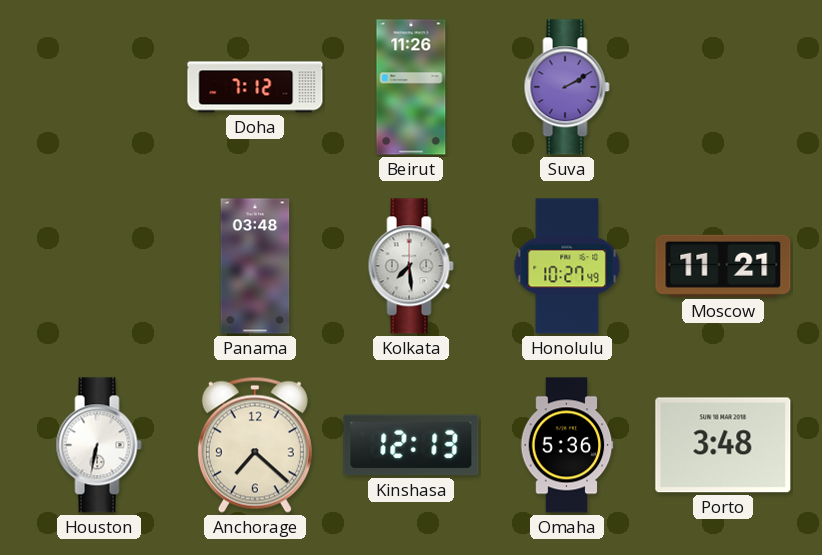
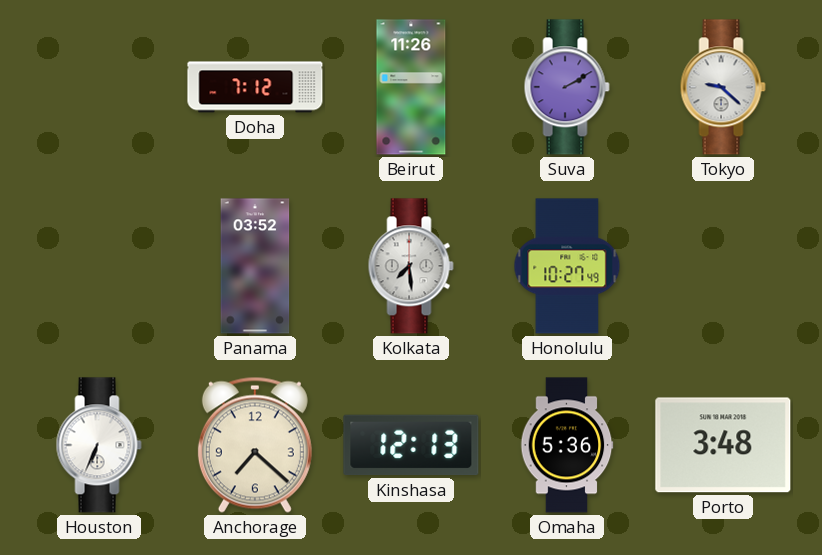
Tokyo: none -> 9:22
Panama: 03:48 -> 03:52
Moscow: 11:21 -> none
Houston: 6:32 -> 6:34
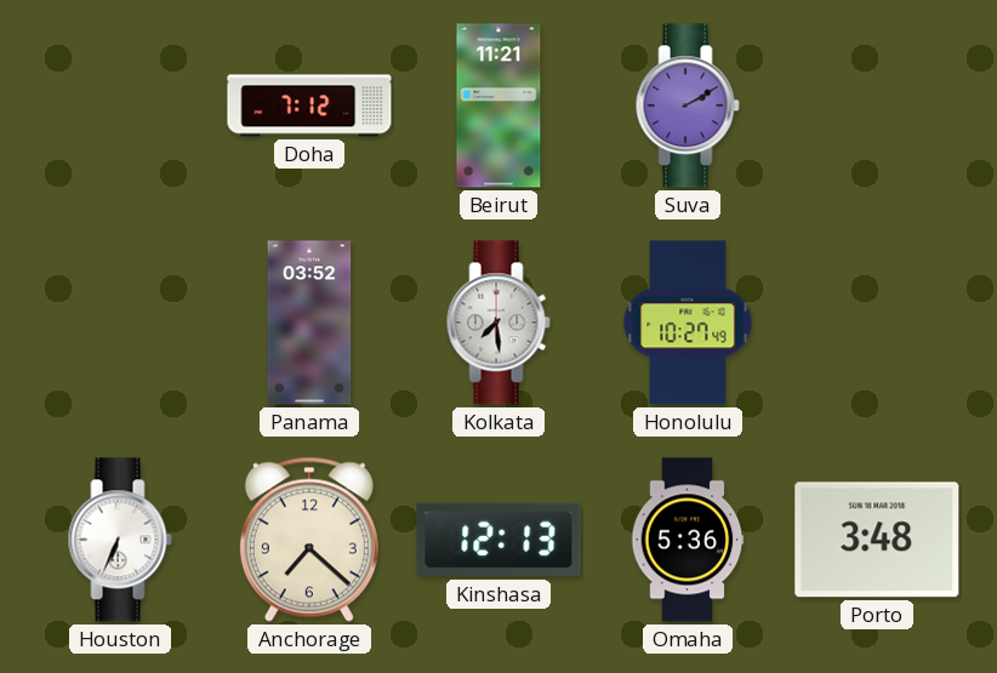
Beirut: 11:26 -> 11:21
Tokyo: 9:22 -> none
